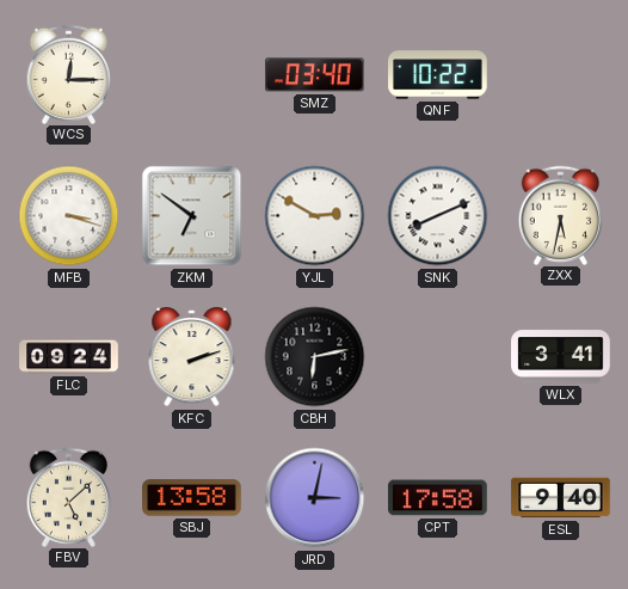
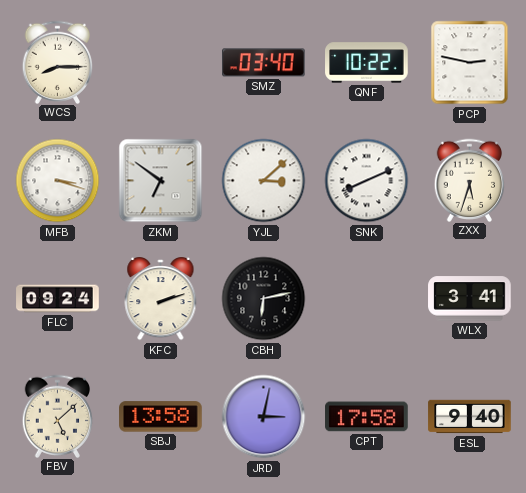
WCS: 12:15 -> 8:15
PCP: none -> 2:47
YJL: 2:50 -> 3:08
ZXX: 5:32 -> 5:33
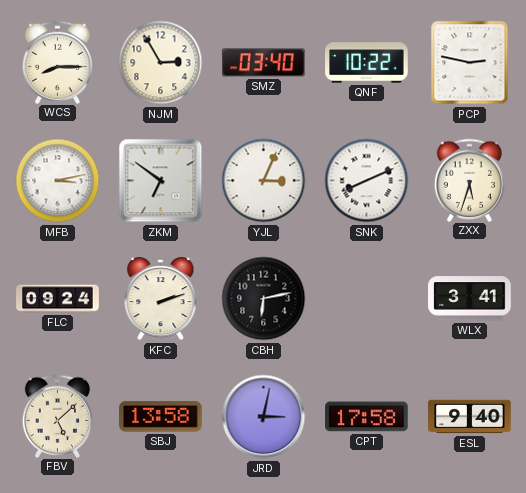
NJM: none -> 2:55
MFB: 3:18 -> 3:13
YJL: 3:08 -> 3:04
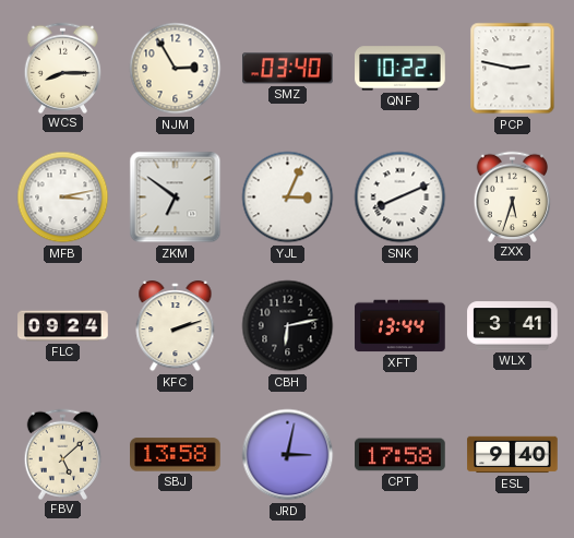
XFT: none -> 13:44
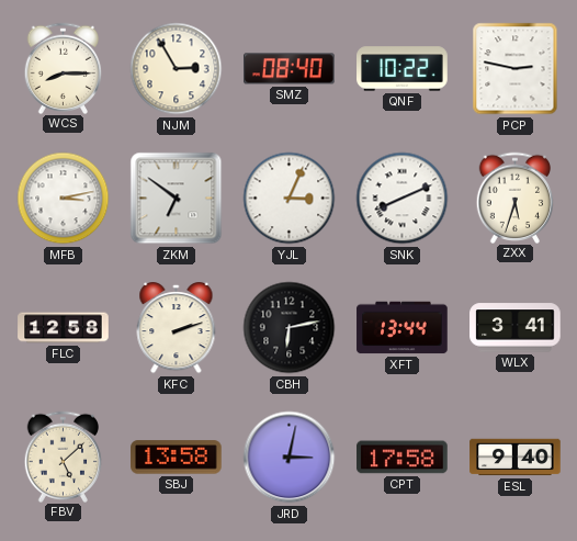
SMZ: 03:40 -> 08:40
FLC: 09:24 -> 12:58
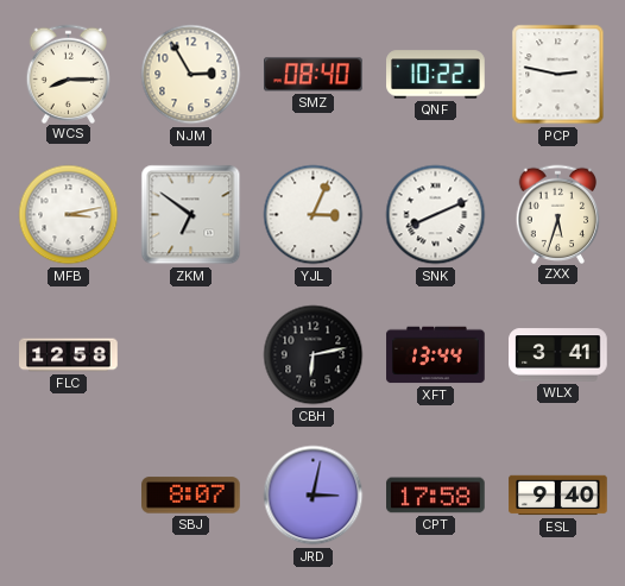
KFC: 2:12 -> none
FBV: 5:08 -> none
SBJ: 13:58 -> 8:07
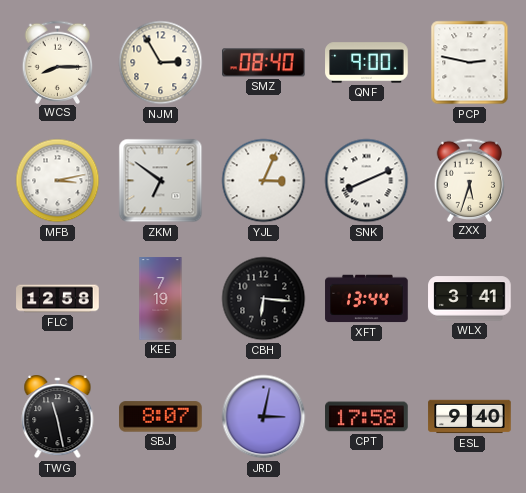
QNF: 10:22 -> 9:00
KEE: none -> 7:19
CBH: 6:13 -> 6:16
TWG: none -> 11:28
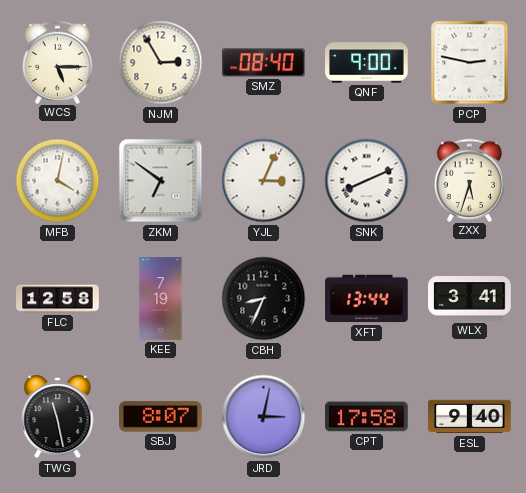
WCS: 8:15 -> 5:15
MFB: 3:13 -> 4:02
CBH: 6:16 -> 8:34
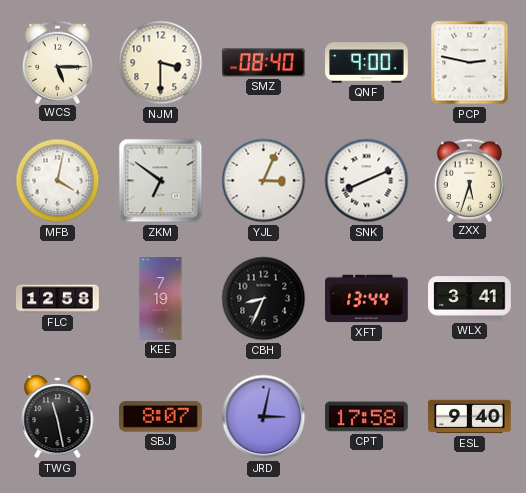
NJM: 2:55 -> 3:30
